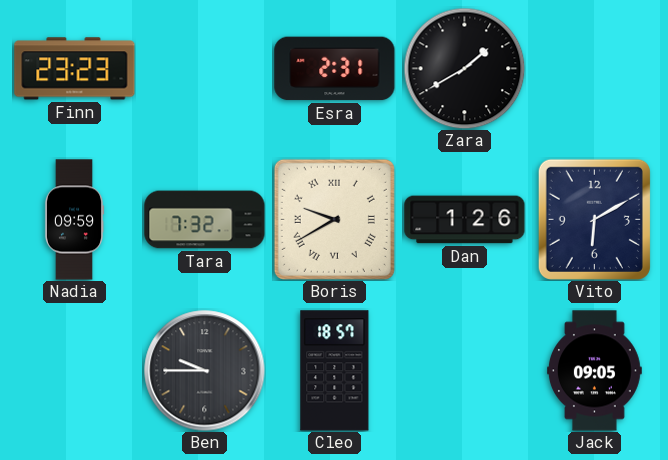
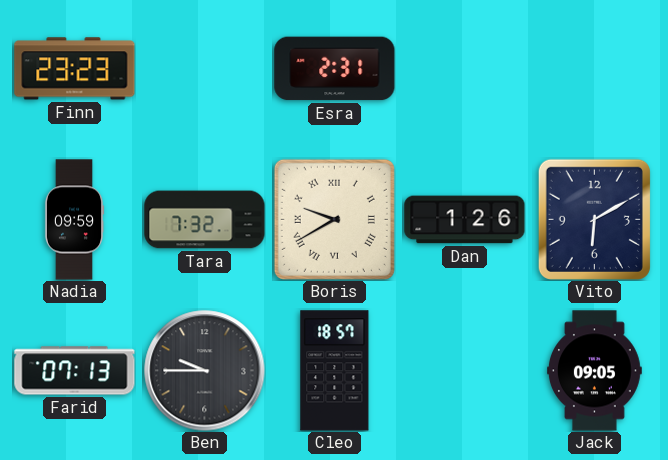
Zara: 1:40 -> none
Farid: none -> 07:13
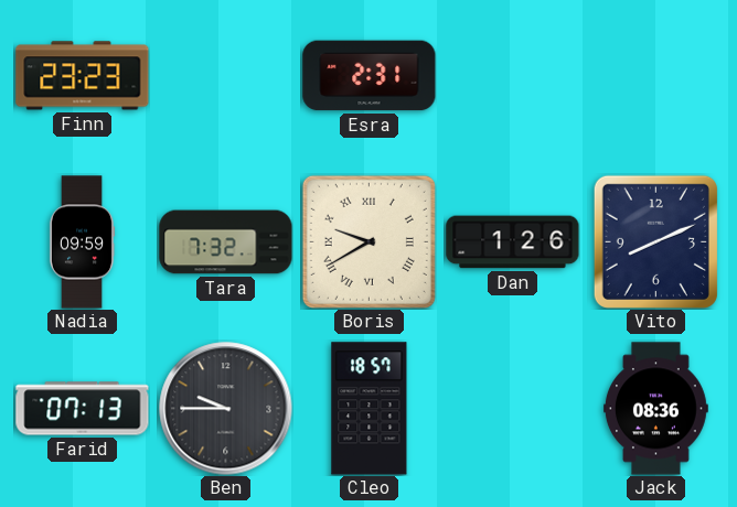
Vito: 6:10 -> 8:11
Jack: 09:05 -> 08:36
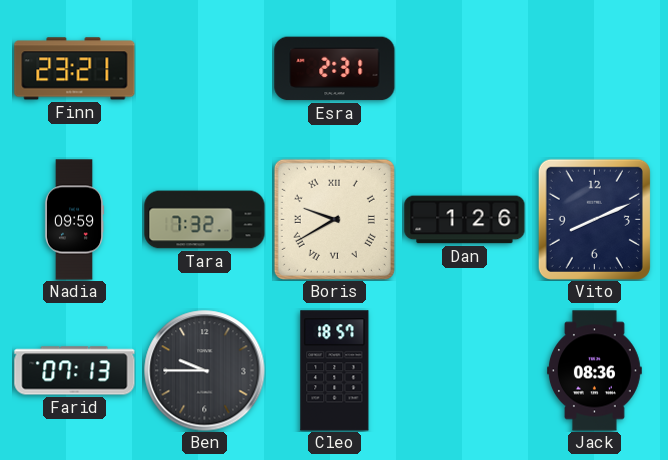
Finn: 23:23 -> 23:21
